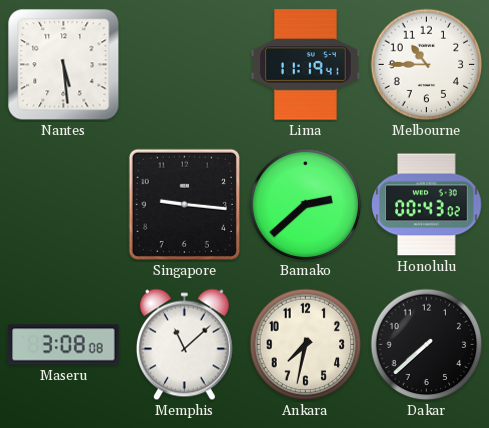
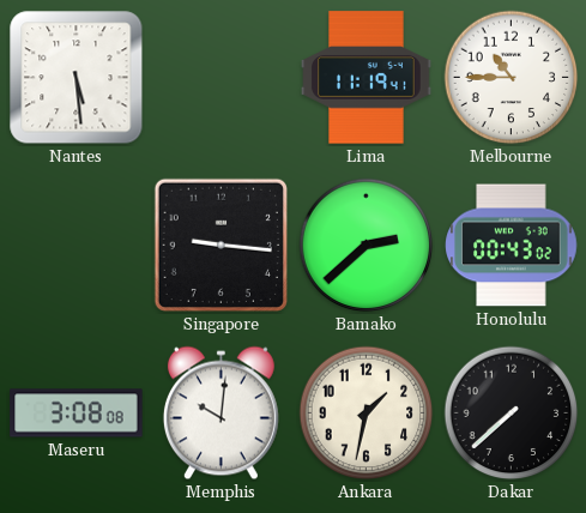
Memphis: 11:08 -> 10:01
Ankara: 7:32 -> 1:32
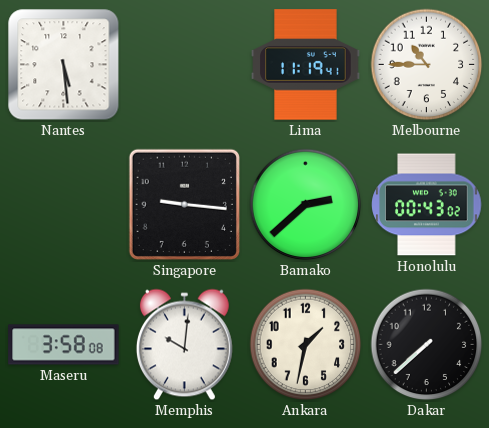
Maseru: 3:08 -> 3:58
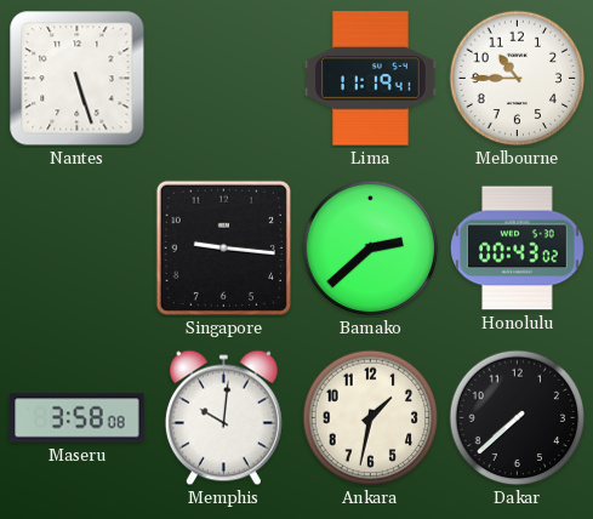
Nantes: 5:29 -> 5:27
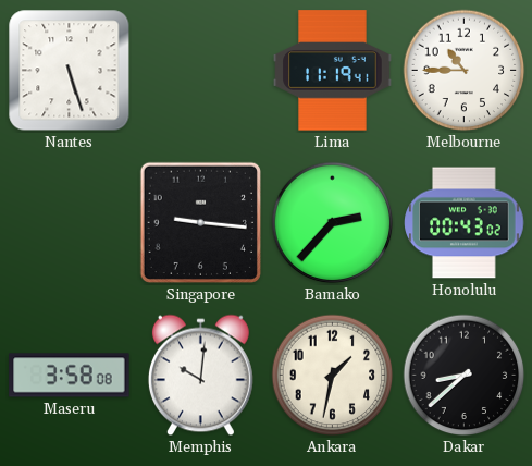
Bamako: 2:38 -> 2:37
Dakar: 7:38 -> 8:38
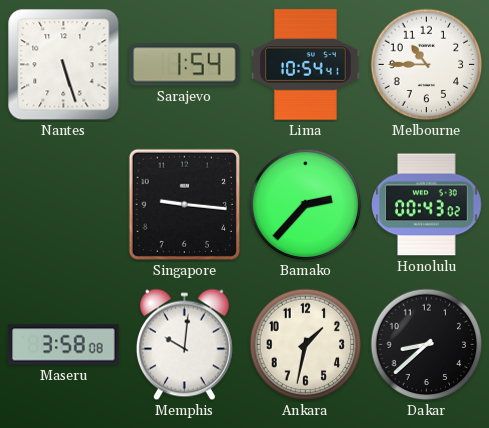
Sarajevo: none -> 1:54
Lima: 11:19 -> 10:54
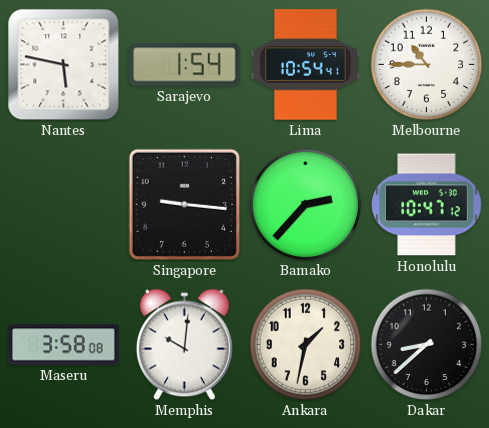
Nantes: 5:27 -> 5:47
Honolulu: 00:43 -> 10:47
